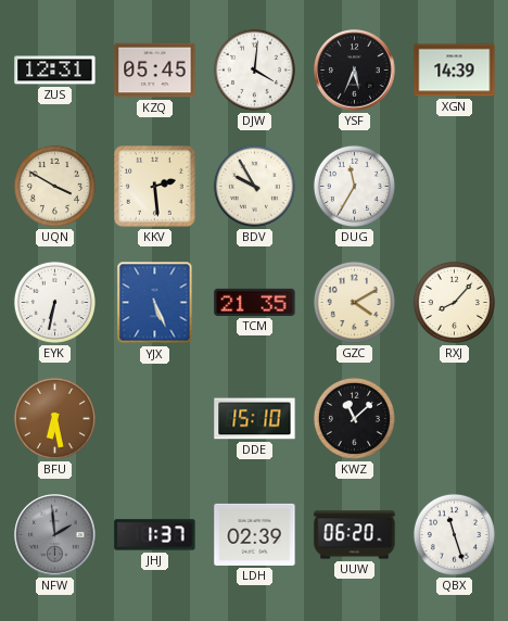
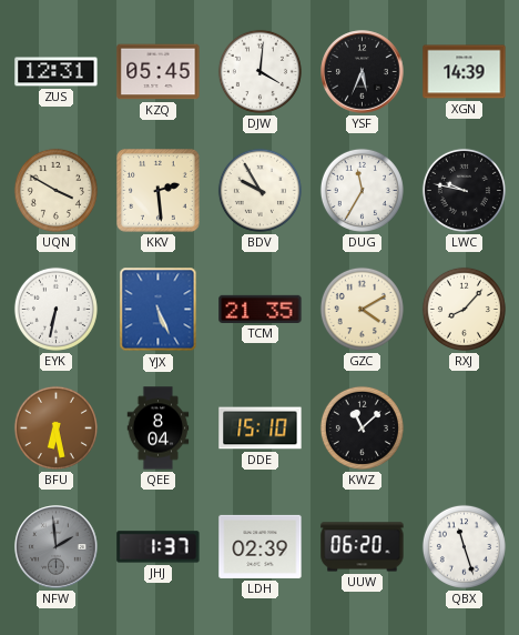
LWC: none -> 9:47
QEE: none -> 8:04
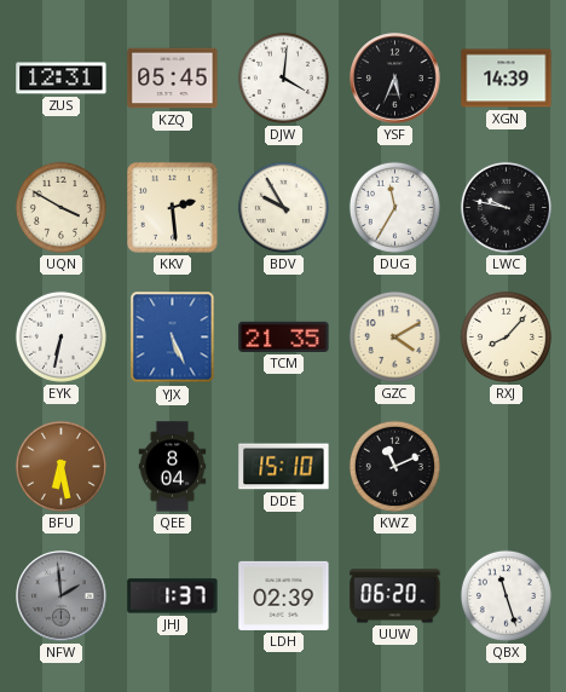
KWZ: 11:08 -> 11:11
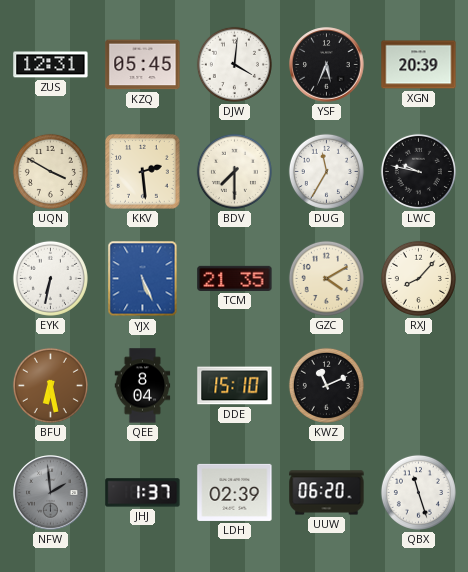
XGN: 14:39 -> 20:39
BDV: 9:55 -> 7:30
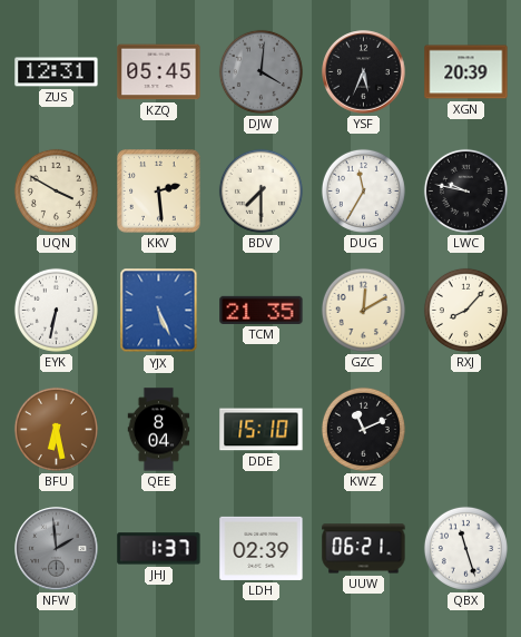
DJW dial: white -> grey
GZC: 4:10 -> 12:10
UUW: 06:20 -> 06:21
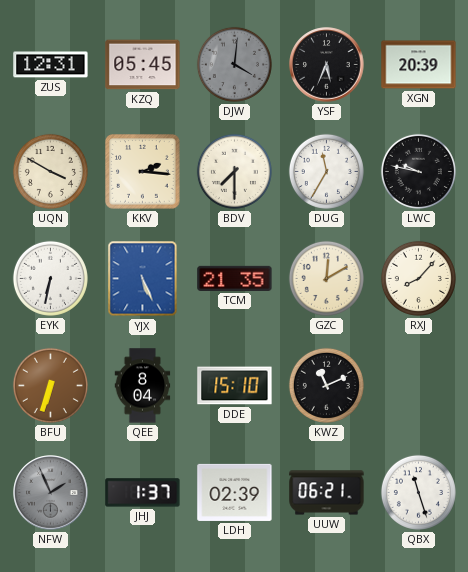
KKV: 2:29 -> 2:16
BFU: 6:28 -> 6:33
NFW: 1:59 -> 1:56
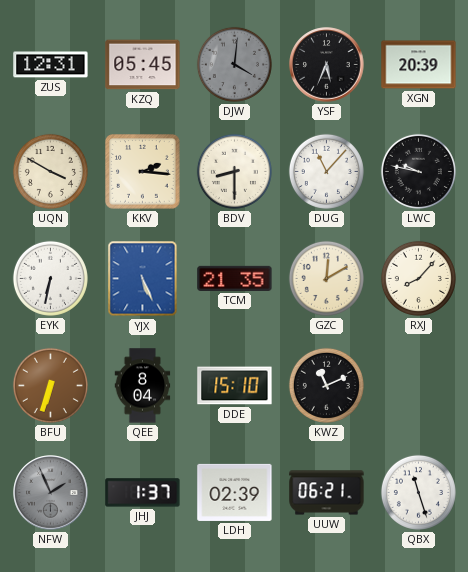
BDV: 7:30 -> 8:30
DUG: 11:35 -> 11:07
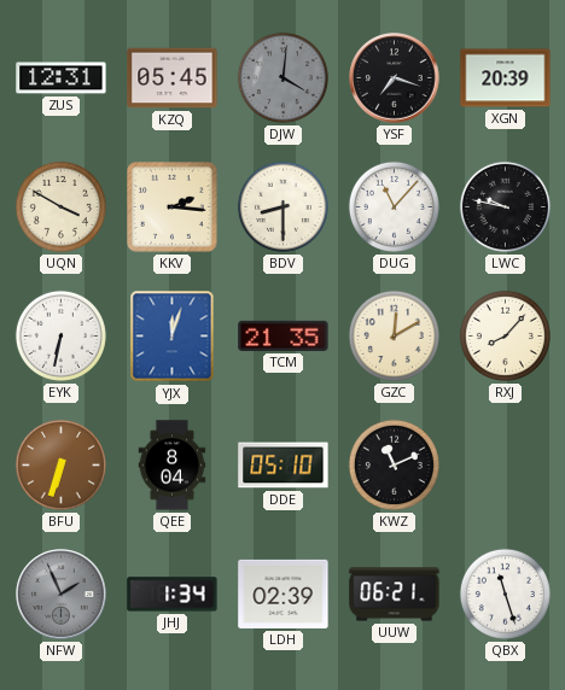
YSF: 5:34 -> 7:18
YJX: 5:26 -> 12:03
DDE: 15:10 -> 05:10
JHJ: 1:37 -> 1:34
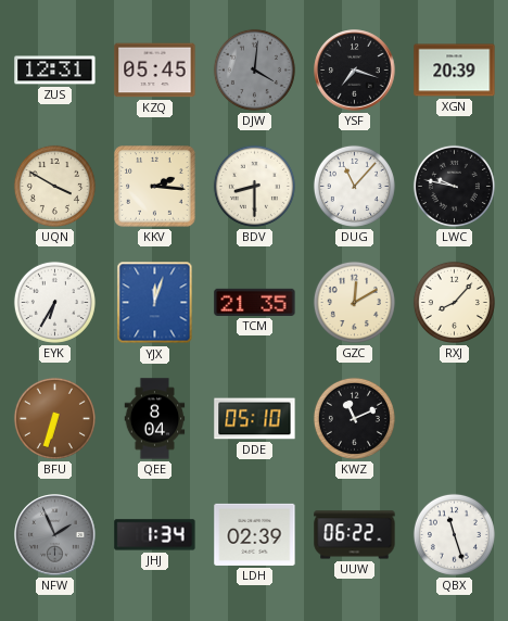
EYK: 6:32 -> 6:35
UUW: 06:21 -> 06:22
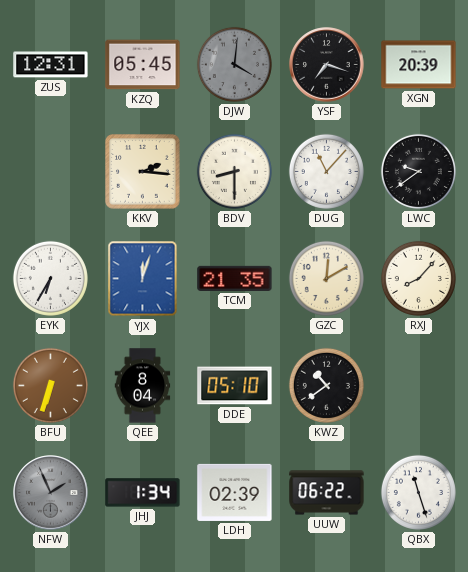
UQN: 3:50 -> none
LWC: 9:47 -> 9:39
KWZ: 11:11 -> 10:39
